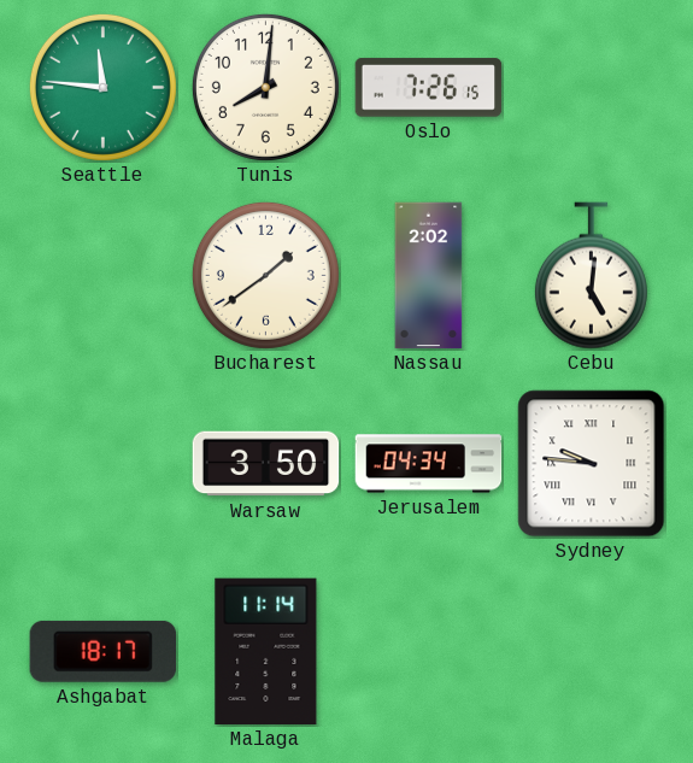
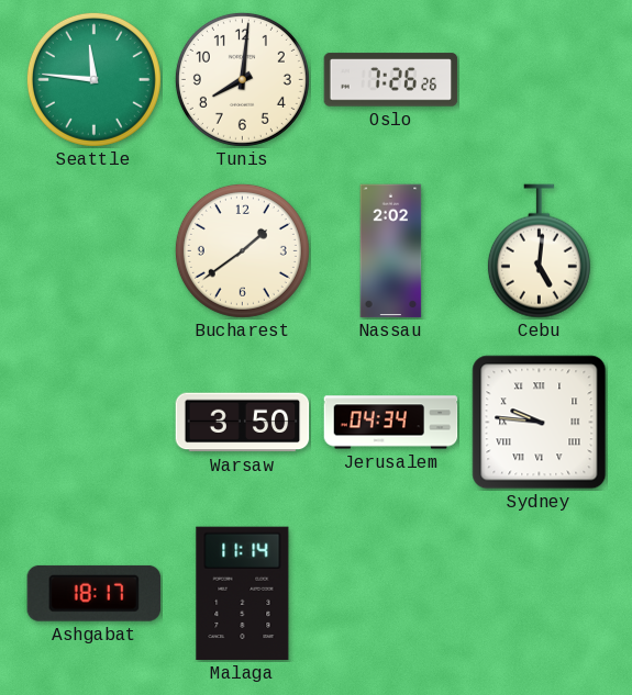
Oslo: 7:26:15 -> 7:26:26
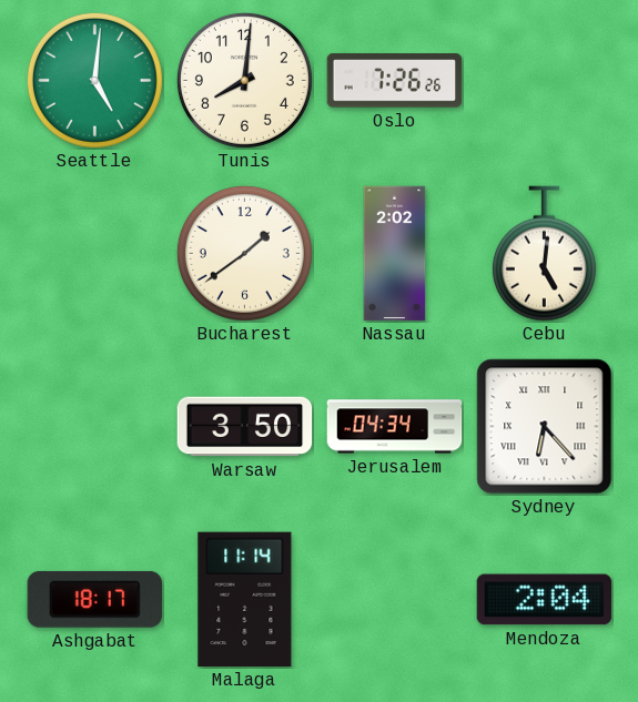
Seattle: 11:46 -> 5:01
Sydney: 9:46 -> 6:23
Mendoza: none -> 2:04
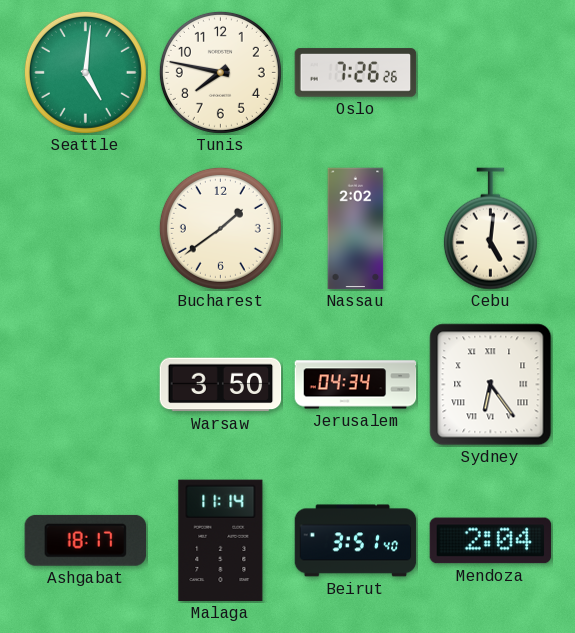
Tunis: 8:01 -> 7:47
Sydney: 6:23 -> 6:24
Beirut: none -> 3:51
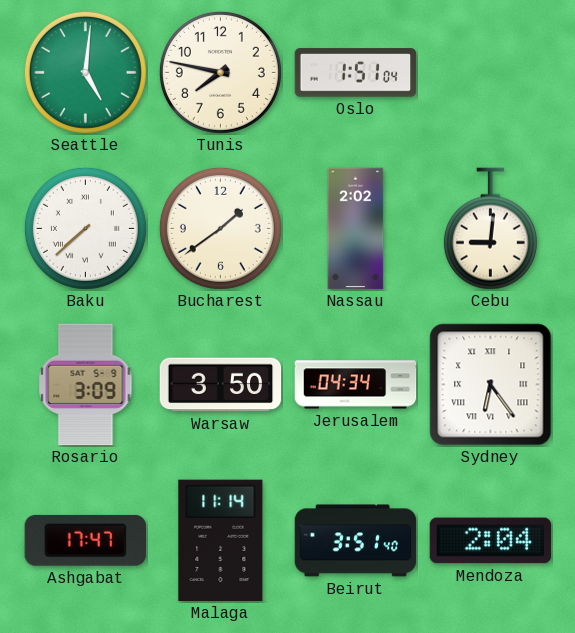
Oslo: 7:26 -> 1:51
Baku: none -> 7:38
Cebu: 5:01 -> 9:01
Rosario: none -> 3:09
Ashgabat: 18:17 -> 17:47
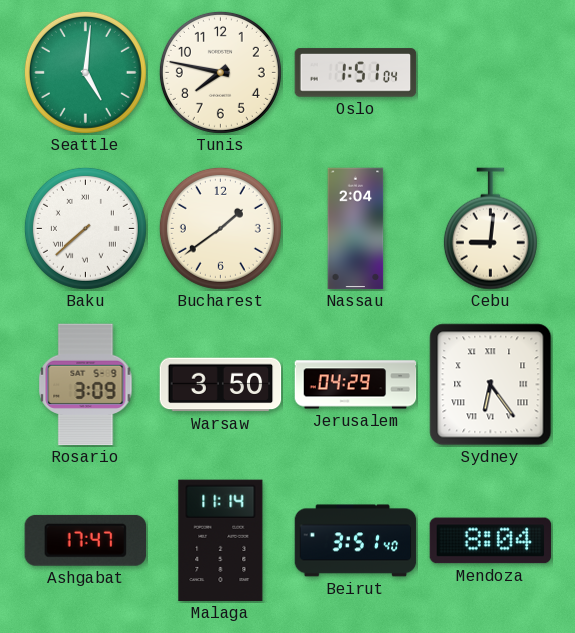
Nassau: 2:02 -> 2:04
Jerusalem: 04:34 -> 04:29
Mendoza: 2:04 -> 8:04
